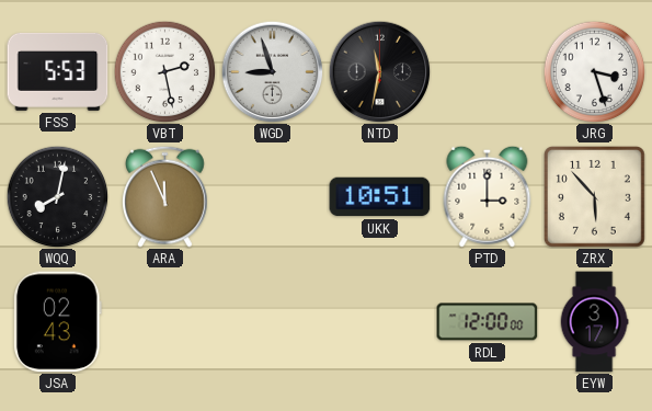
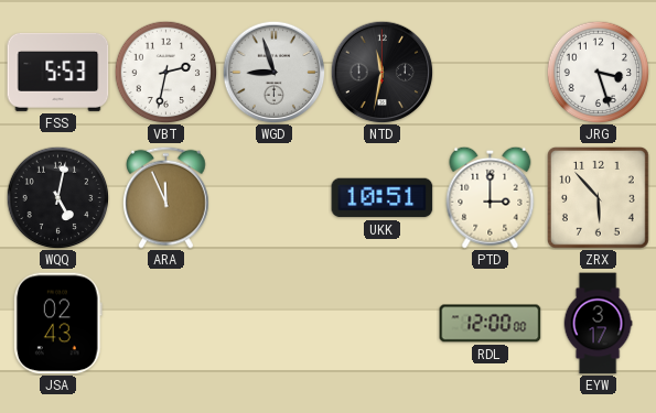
VBT: 2:28 -> 2:32
WQQ: 8:02 -> 5:02
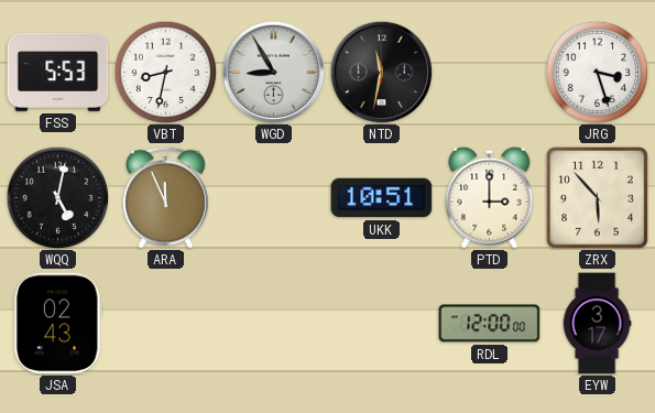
VBT: 2:32 -> 8:32
WGD: 8:57 -> 8:55
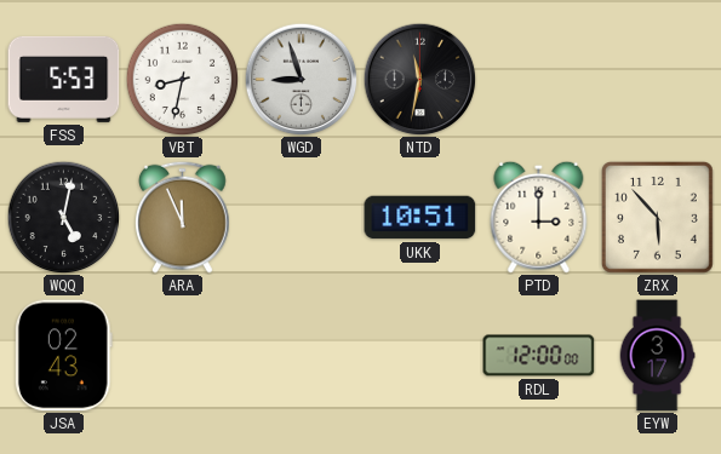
WGD: 8:55 -> 8:57
JRG: 3:27 -> none
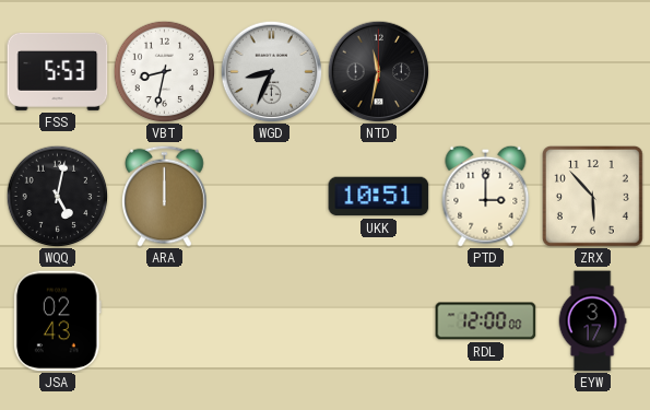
WGD: 8:57 -> 8:34
ARA: 11:56 -> 12:00
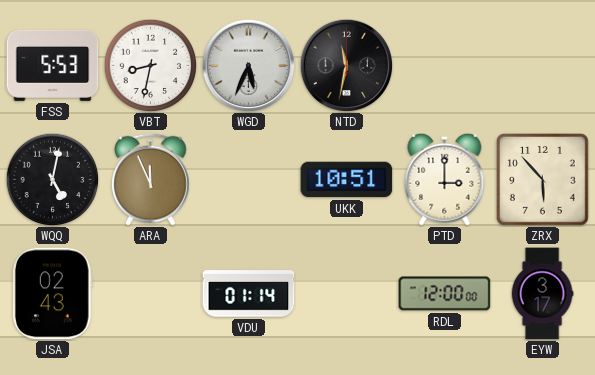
WGD: 8:34 -> 5:34
ARA: 12:00 -> 11:56
VDU: none -> 01:14
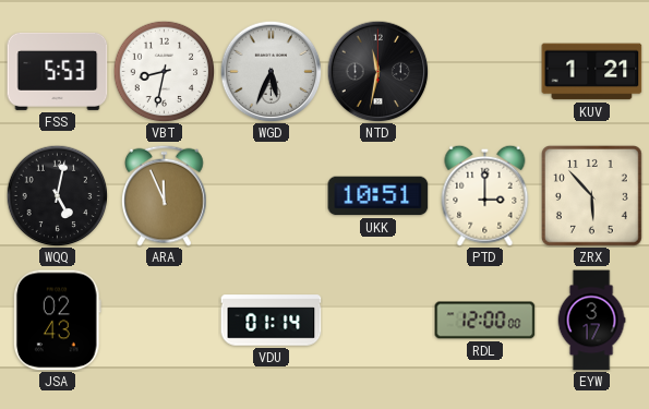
KUV: none -> 1:21
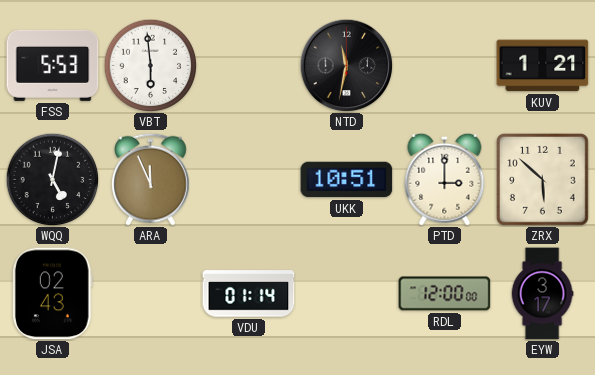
VBT: 8:32 -> 5:59
WGD: 5:34 -> none
ZRX: 5:53 -> 5:52
